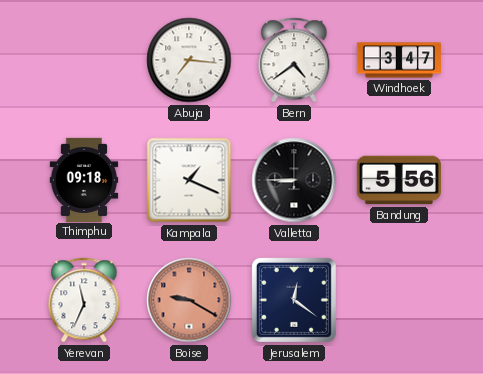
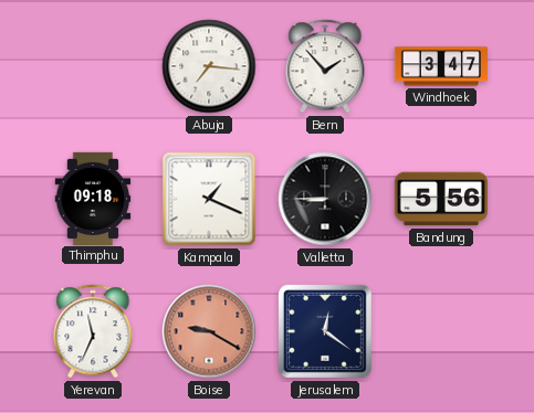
Bern: 4:39 -> 1:53
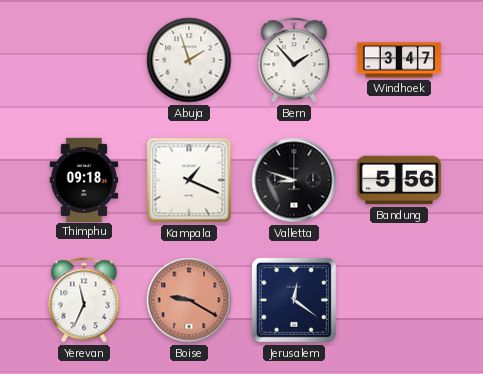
Abuja: 7:16 -> 1:57
Valletta: 8:45 -> 8:48
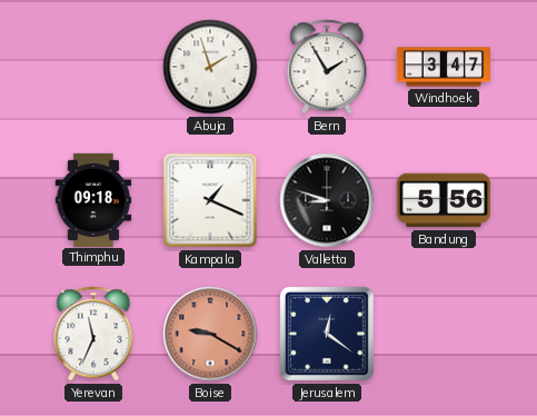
Bern: 1:53 -> 1:55
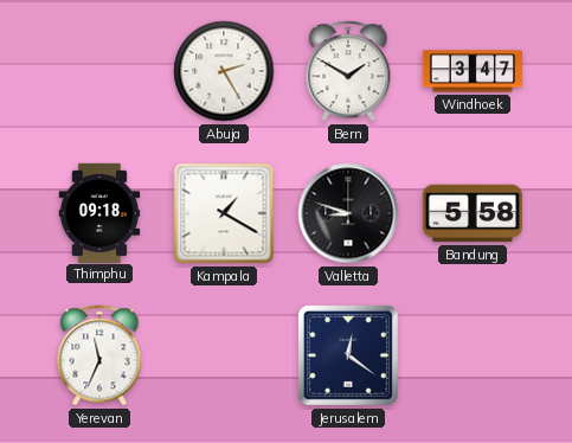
Abuja: 1:57 -> 2:25
Bern: 1:55 -> 1:50
Kampala: 1:19 -> 1:20
Bandung: 5:56 -> 5:58
Boise: 9:20 -> none
